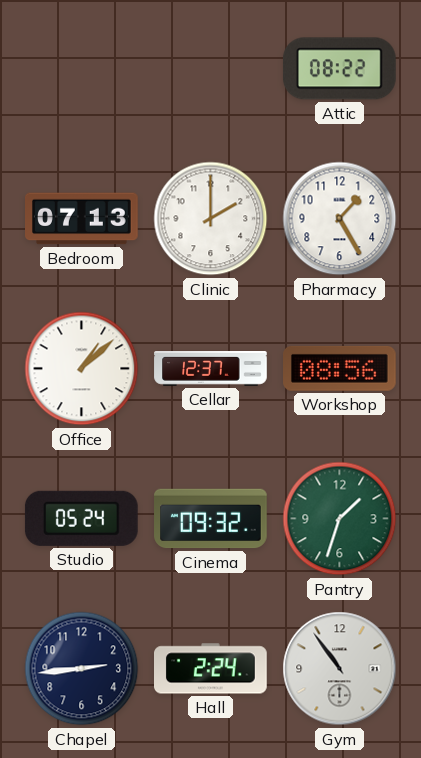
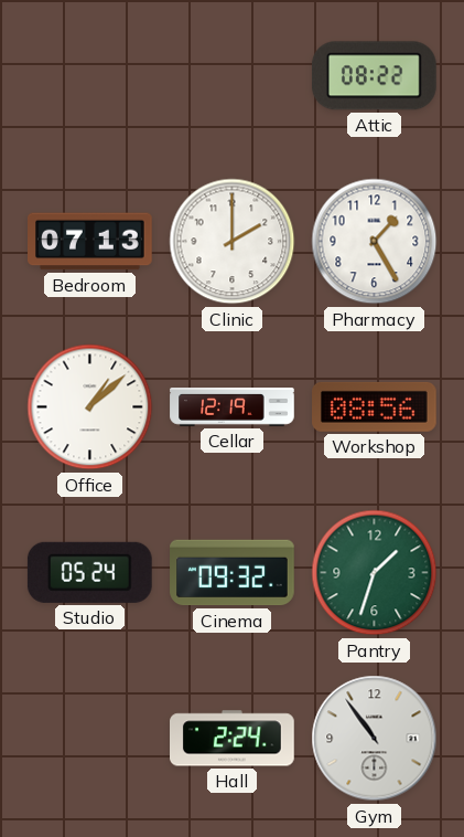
Cellar: 12:37 -> 12:19
Chapel: 2:44 -> none
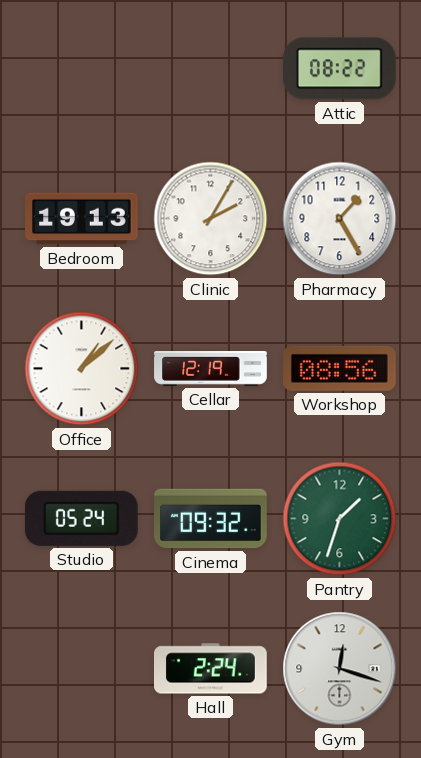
Bedroom: 07:13 -> 19:13
Clinic: 2:00 -> 2:05
Gym: 10:54 -> 12:18
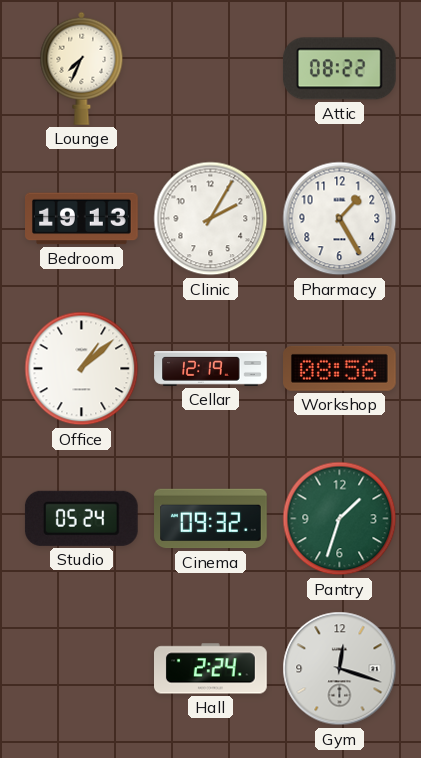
Lounge: none -> 7:34
